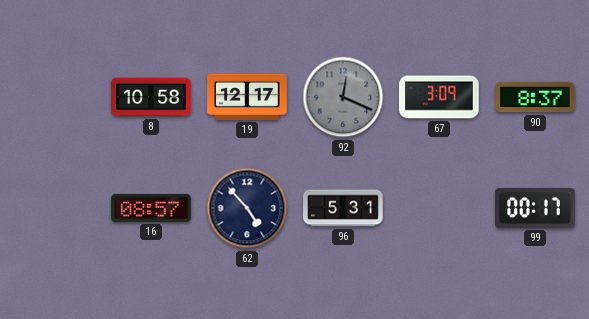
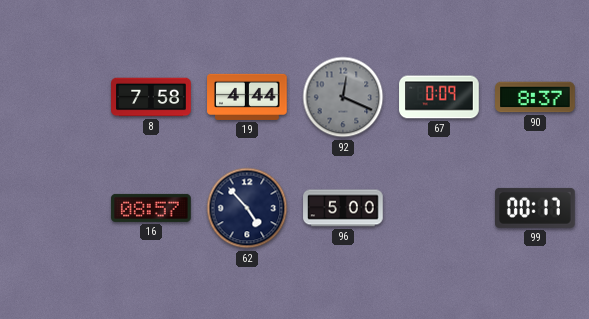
8: 10:58 -> 7:58
19: 12:17 -> 4:44
67: 3:09 -> 0:09
96: 5:31 -> 5:00
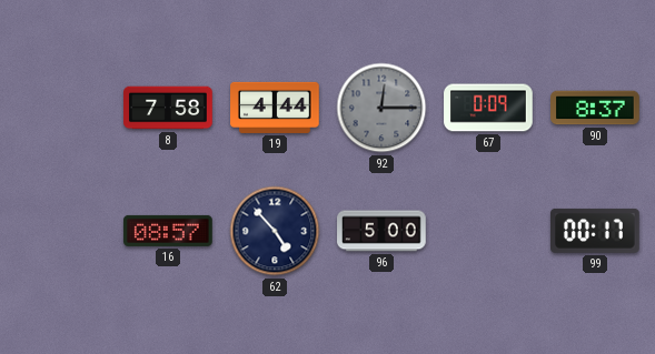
92: 12:19 -> 12:15
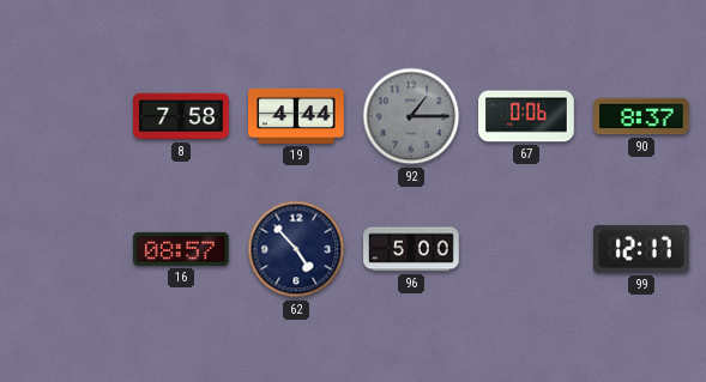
92: 12:15 -> 1:15
67: 0:09 -> 0:06
99: 00:17 -> 12:17
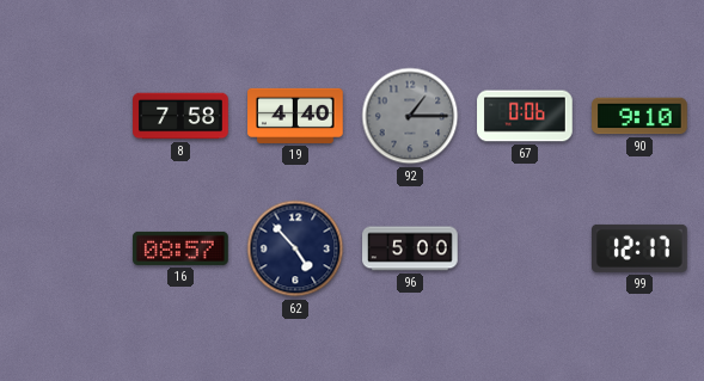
19: 4:44 -> 4:40
90: 8:37 -> 9:10
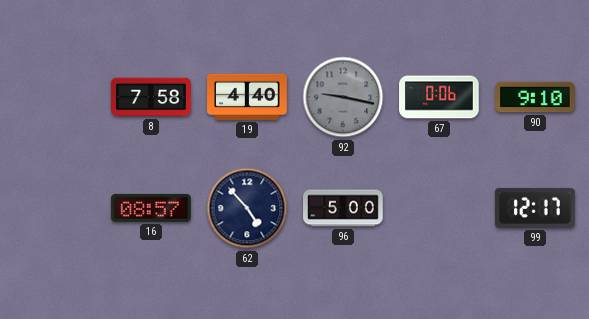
92: 1:15 -> 9:17
